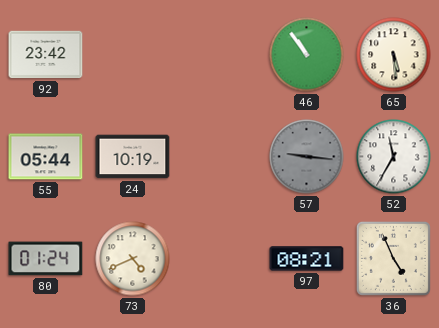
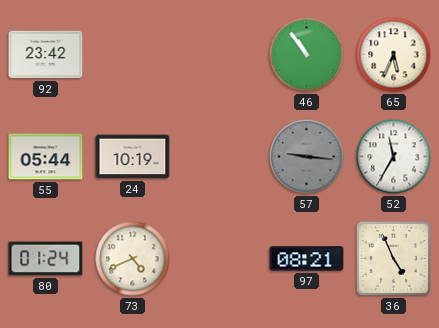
65: 5:29 -> 5:34
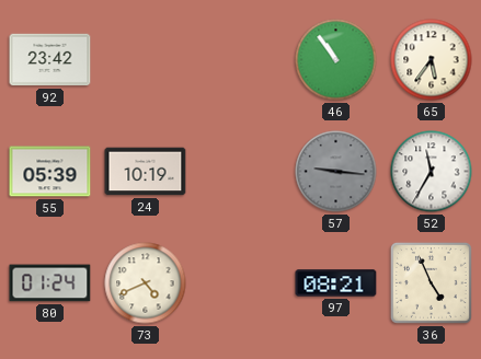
65: 5:34 -> 5:36
55: 05:44 -> 05:39
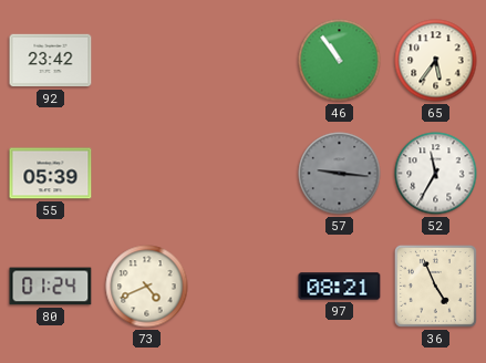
24: 10:19 -> none
